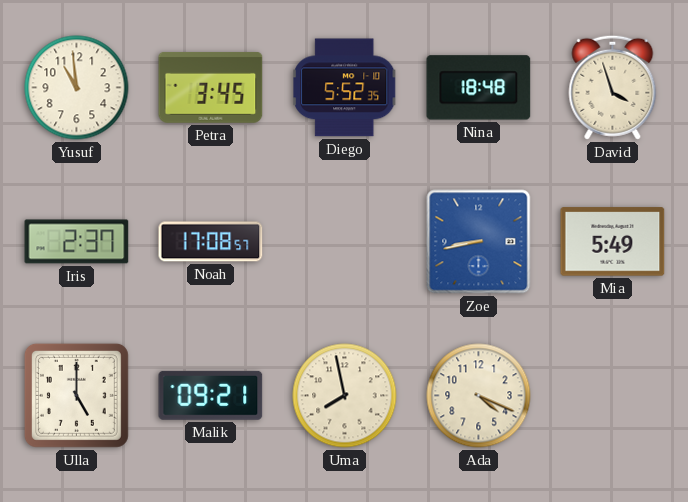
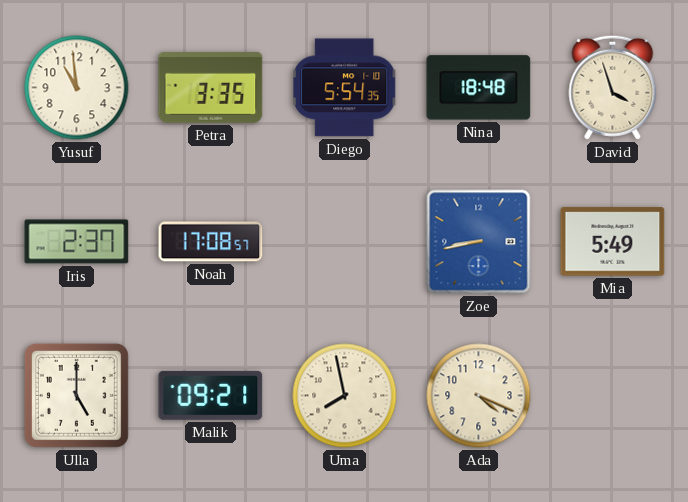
Petra: 3:45 -> 3:35
Diego: 5:52 -> 5:54
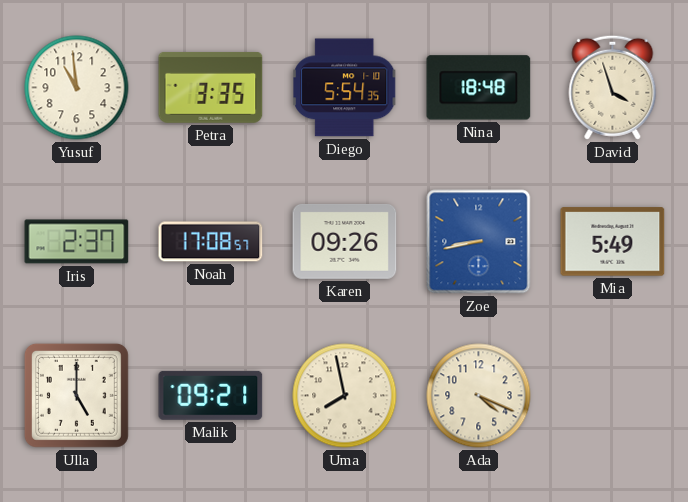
Karen: none -> 09:26
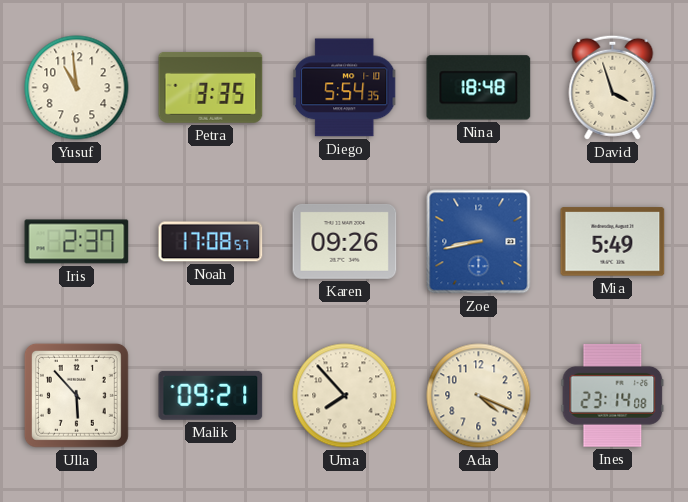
Ulla: 5:00 -> 5:53
Uma: 7:58 -> 7:53
Ines: none -> 23:14
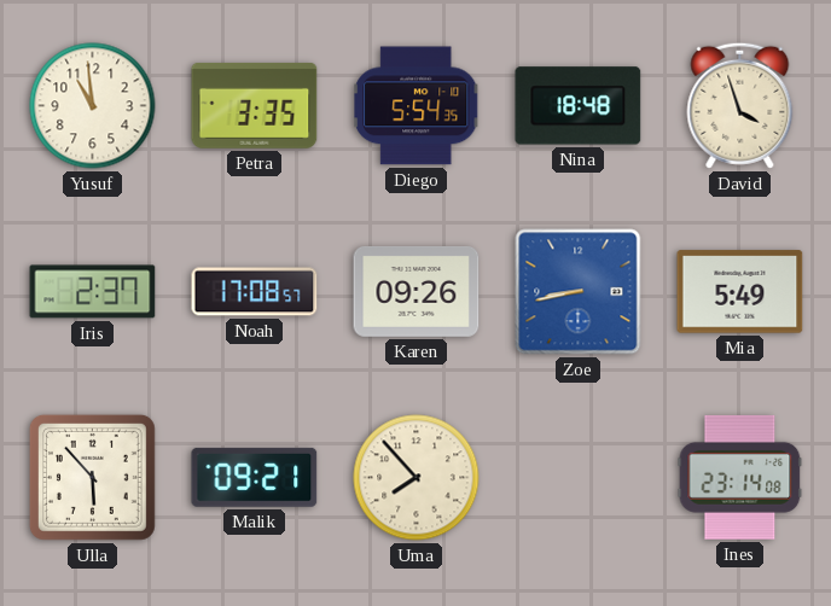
Ada: 4:19 -> none
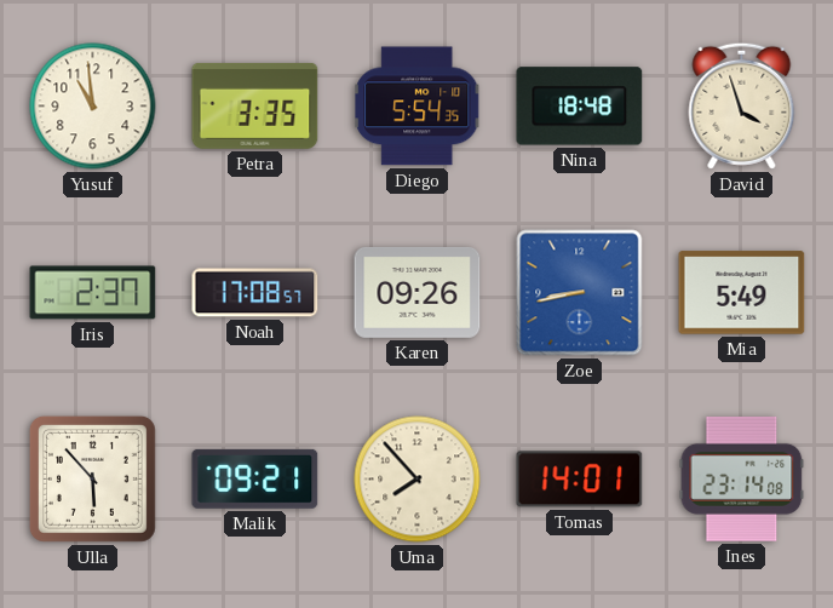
Tomas: none -> 14:01
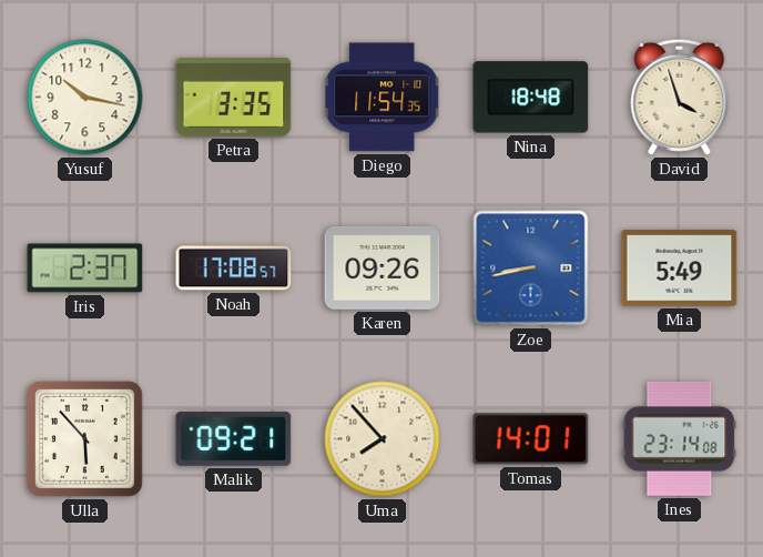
Yusuf: 10:59 -> 10:17
Diego: 5:54 -> 11:54
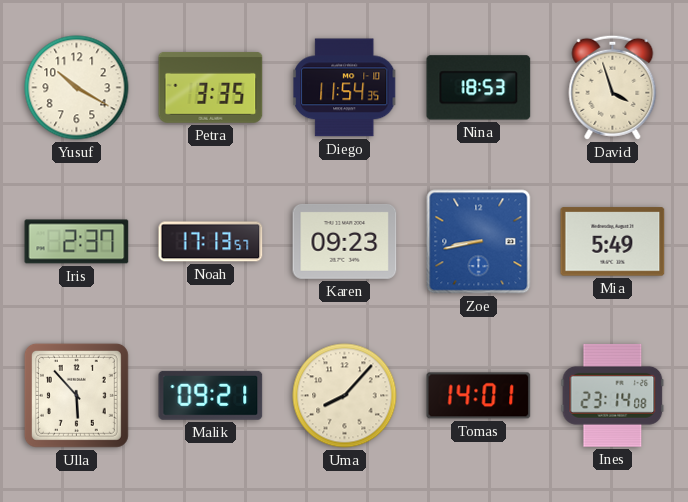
Yusuf: 10:17 -> 10:20
Nina: 18:48 -> 18:53
Noah: 17:08 -> 17:13
Karen: 09:26 -> 09:23
Uma: 7:53 -> 8:07
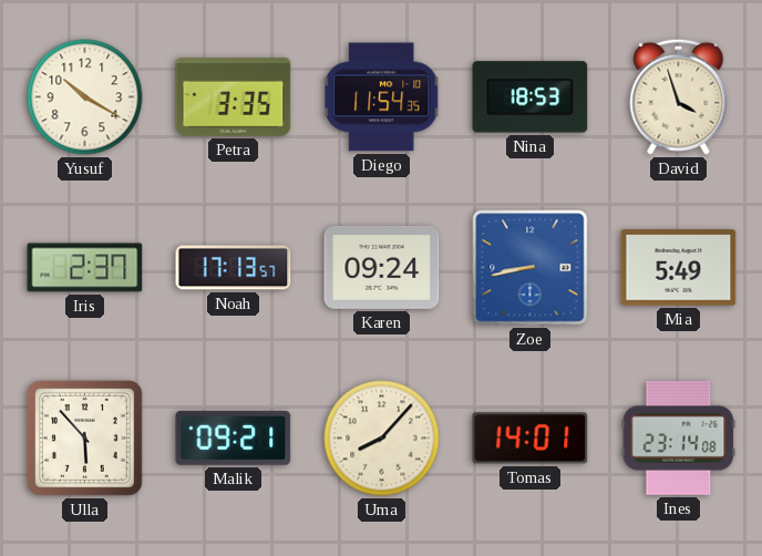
Karen: 09:23 -> 09:24
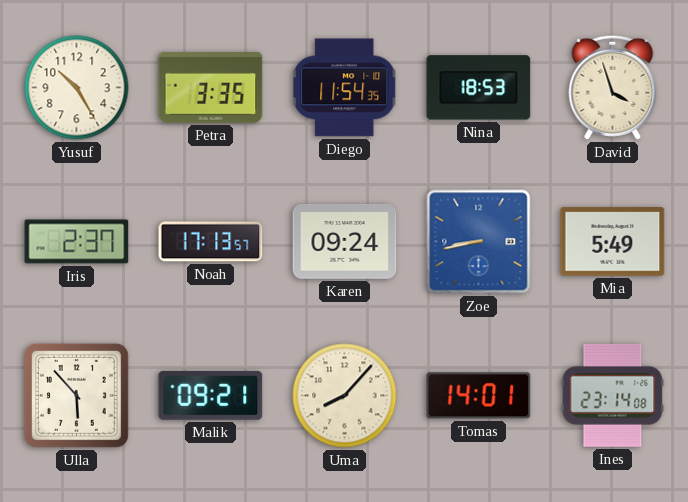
Yusuf: 10:20 -> 10:25
